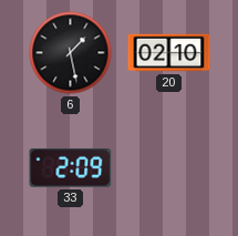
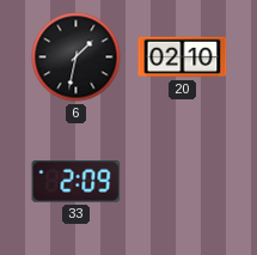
6: 1:28 -> 1:32
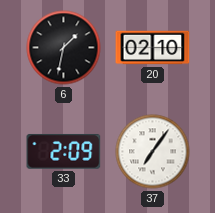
37: none -> 7:06
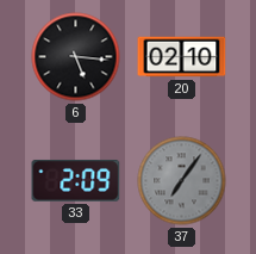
6: 1:32 -> 5:16
37 dial: white -> grey
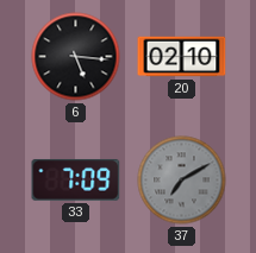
33: 2:09 -> 7:09
37: 7:06 -> 7:10
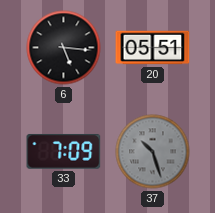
20: 02:10 -> 05:51
37: 7:10 -> 10:27
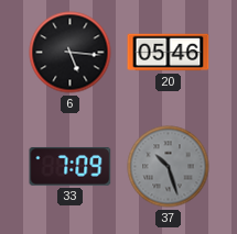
20: 05:51 -> 05:46
